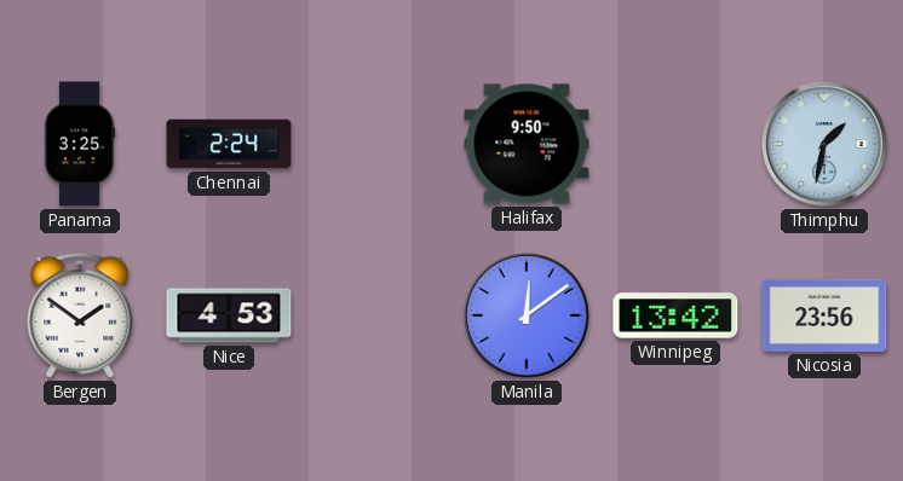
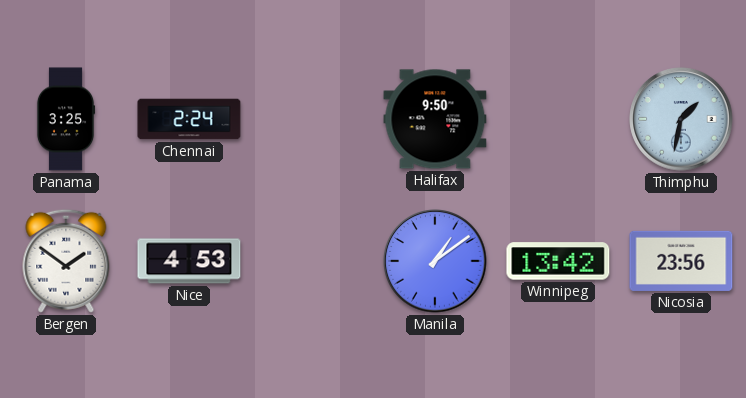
Manila: 12:09 -> 1:09
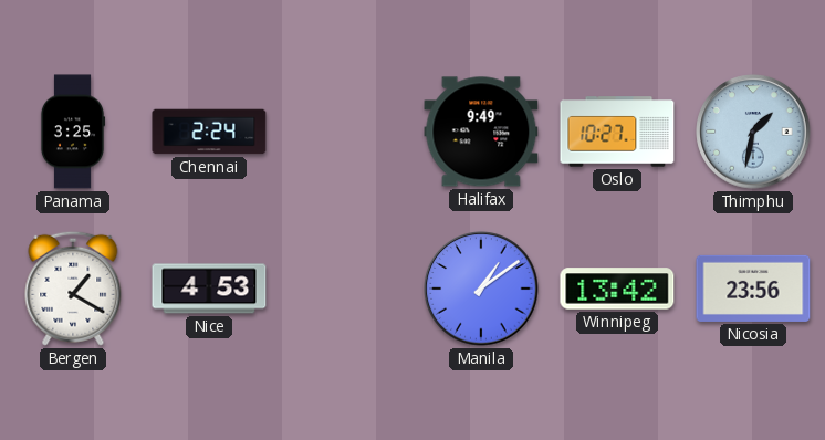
Halifax: 9:50 -> 9:49
Oslo: none -> 10:27
Bergen: 1:51 -> 1:20
